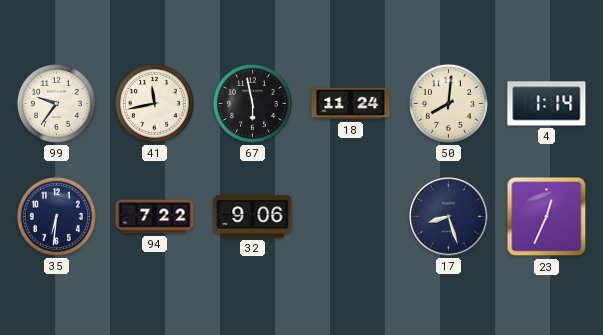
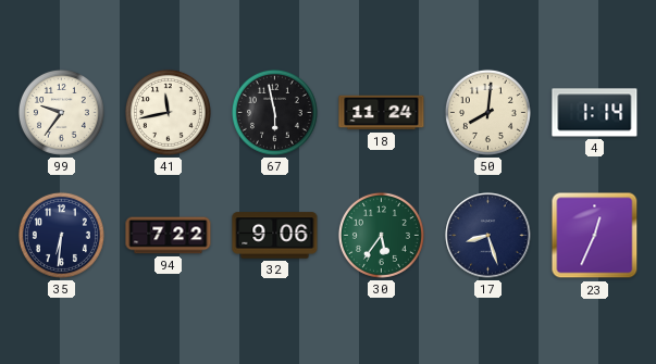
30: none -> 5:36
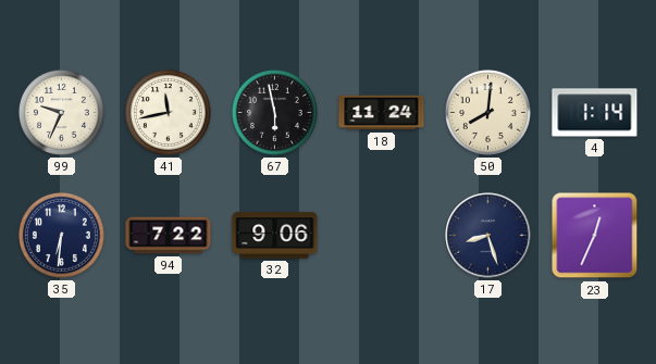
99: 9:36 -> 9:34
30: 5:36 -> none
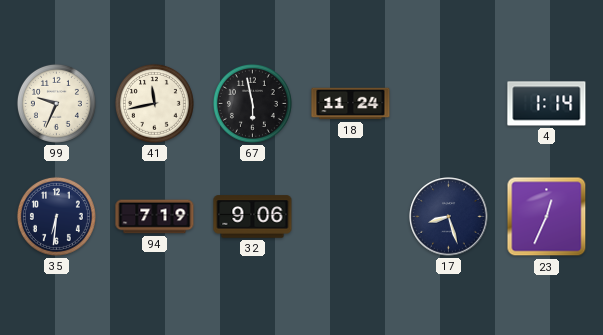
50: 8:01 -> none
94: 7:22 -> 7:19
